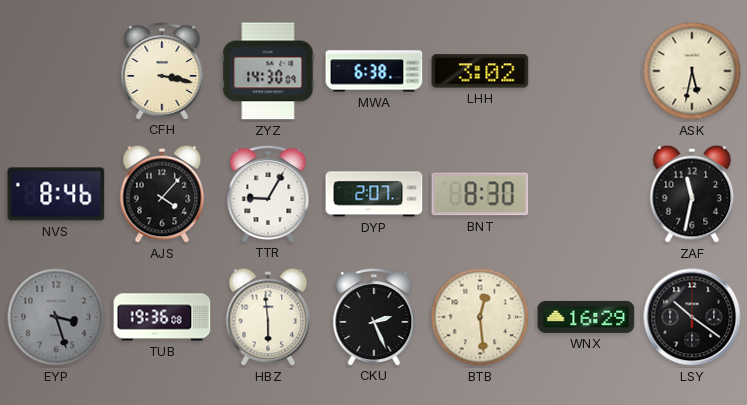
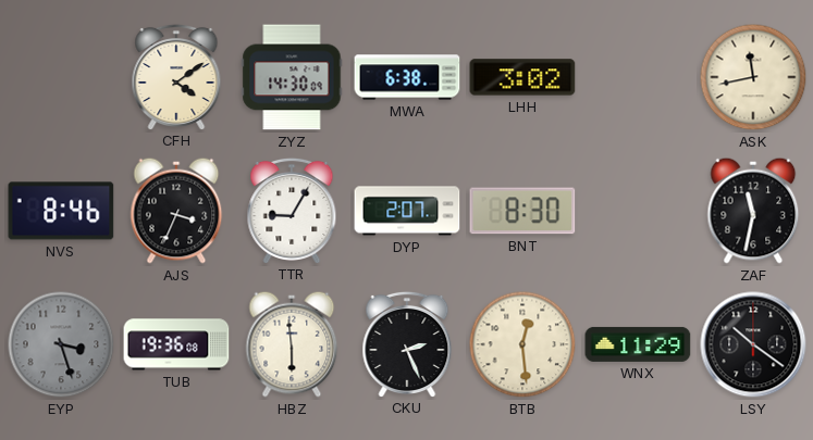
CFH: 3:17 -> 4:09
ASK: 5:32 -> 11:43
AJS: 4:07 -> 3:34
WNX: 16:29 -> 11:29
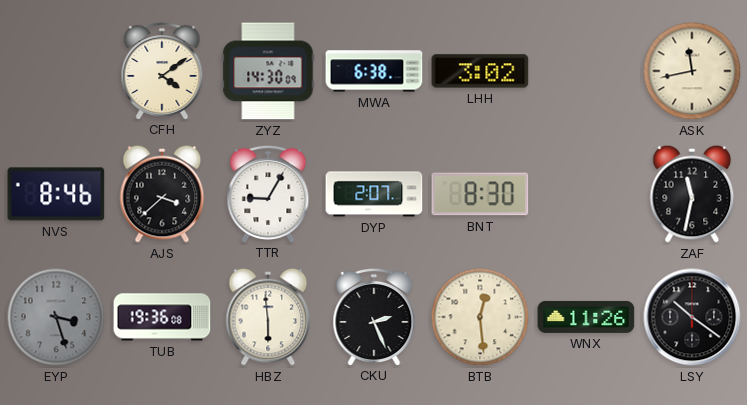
AJS: 3:34 -> 3:38
WNX: 11:29 -> 11:26
